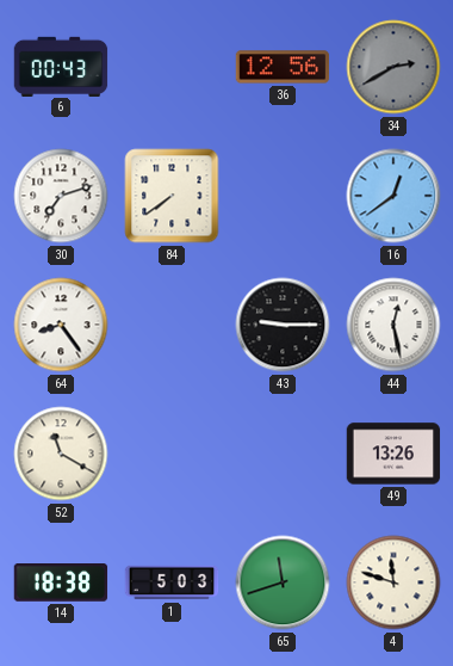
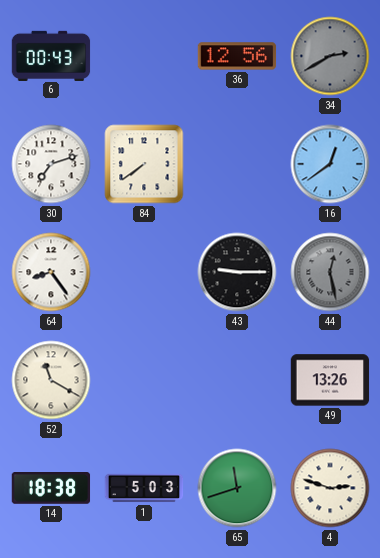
44 dial: white -> grey
4: 11:48 -> 2:48
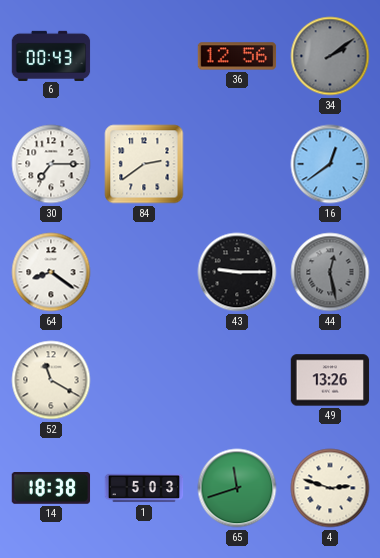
34: 2:40 -> 2:09
30: 7:12 -> 7:15
84: 7:39 -> 2:39
64: 8:24 -> 8:21
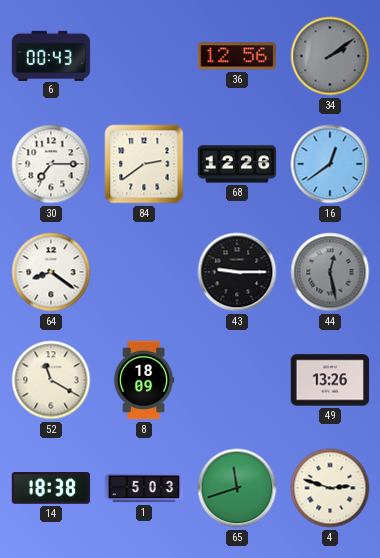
68: none -> 12:26
8: none -> 18:09
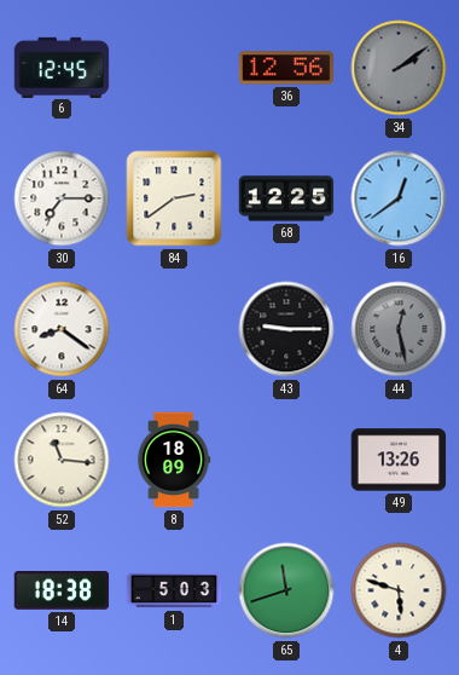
6: 00:43 -> 12:45
68: 12:26 -> 12:25
52: 11:20 -> 11:16
4: 2:48 -> 5:48
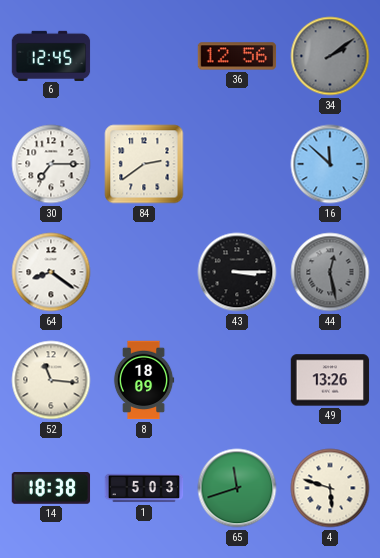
68: 12:25 -> none
16: 12:39 -> 11:52
43: 9:15 -> 3:15
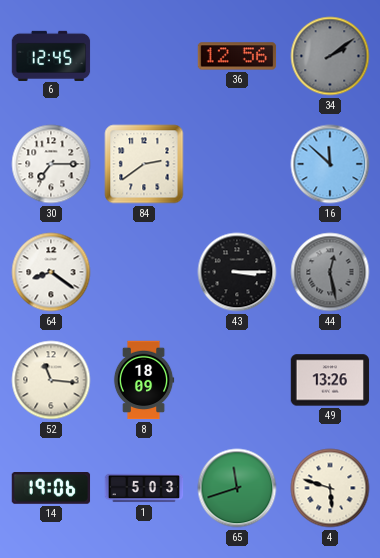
14: 18:38 -> 19:06
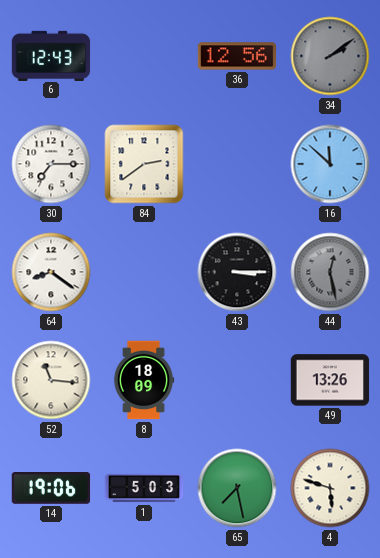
6: 12:45 -> 12:43
65: 11:42 -> 7:28
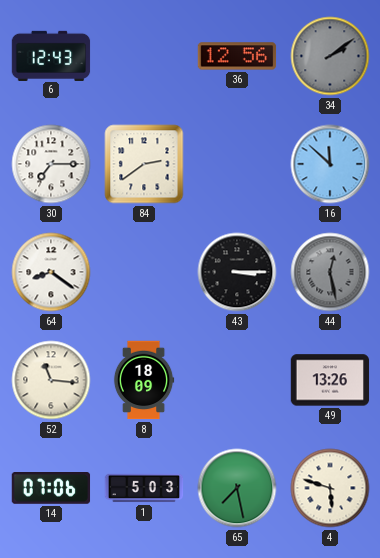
14: 19:06 -> 07:06
